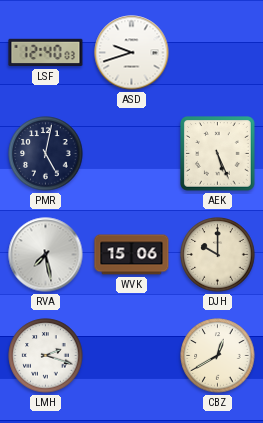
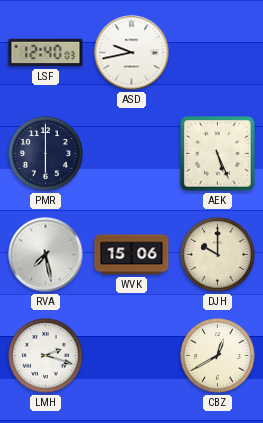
ASD: 9:42 -> 9:43
PMR: 5:02 -> 6:00
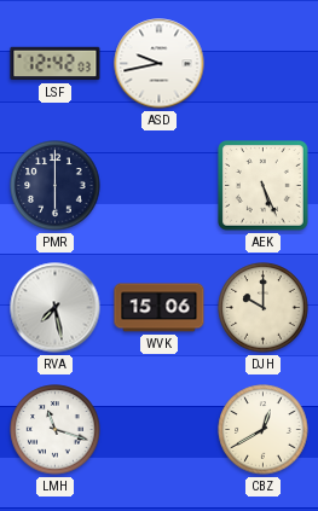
LSF: 12:40 -> 12:42
LMH: 2:18 -> 11:18
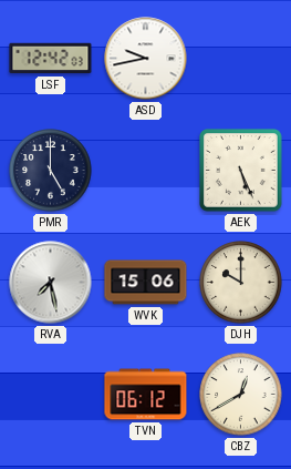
PMR: 6:00 -> 5:00
LMH: 11:18 -> none
TVN: none -> 06:12
